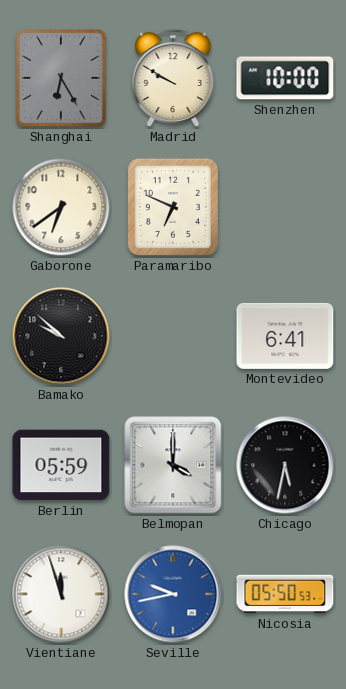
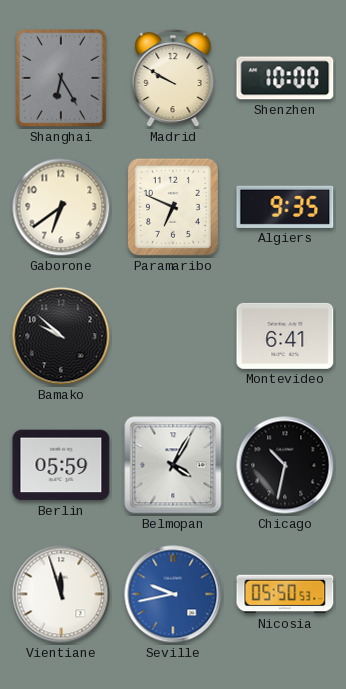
Algiers: none -> 9:35
Belmopan: 4:00 -> 4:05
Chicago: 5:32 -> 10:32
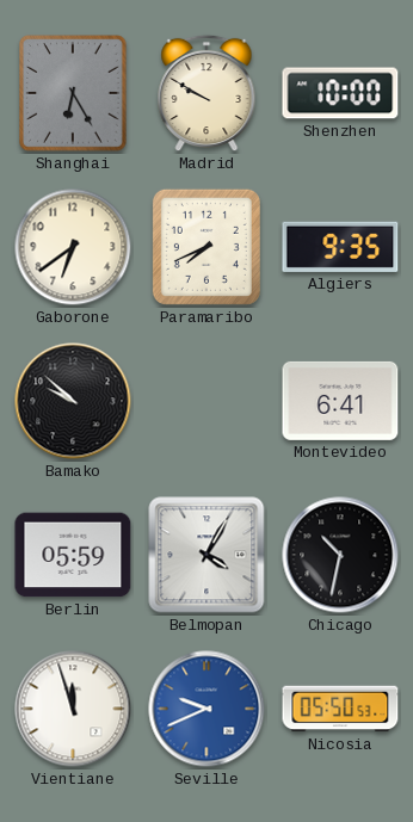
Paramaribo: 6:49 -> 7:41
Seville: 9:43 -> 9:41
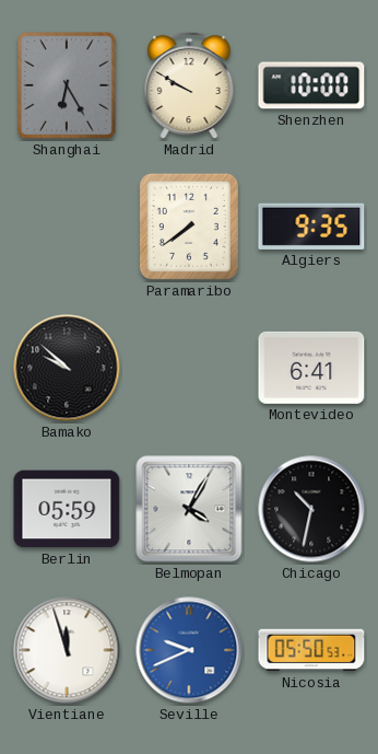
Gaborone: 6:39 -> none
Paramaribo: 7:41 -> 7:39
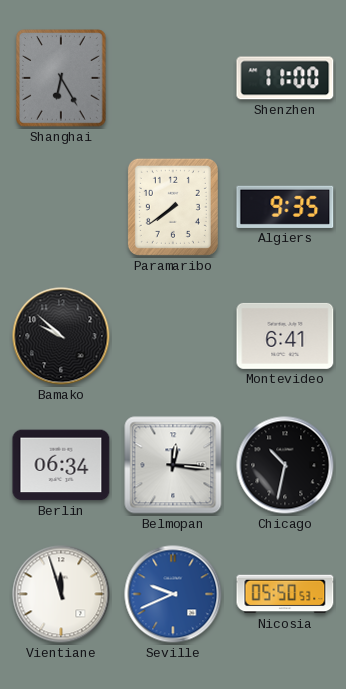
Madrid: 9:50 -> none
Shenzhen: 10:00 -> 11:00
Berlin: 05:59 -> 06:34
Belmopan: 4:05 -> 12:16
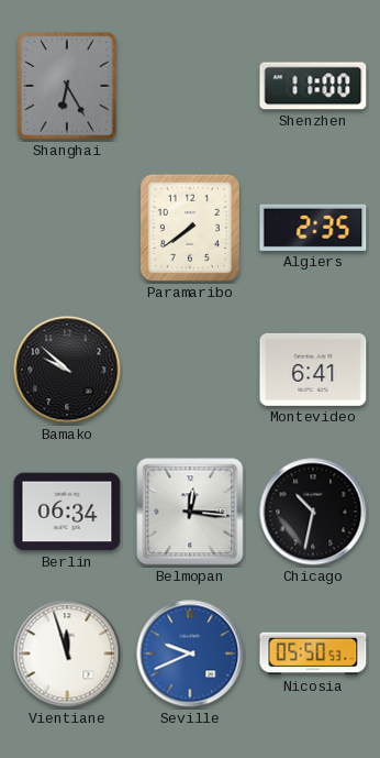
Algiers: 9:35 -> 2:35
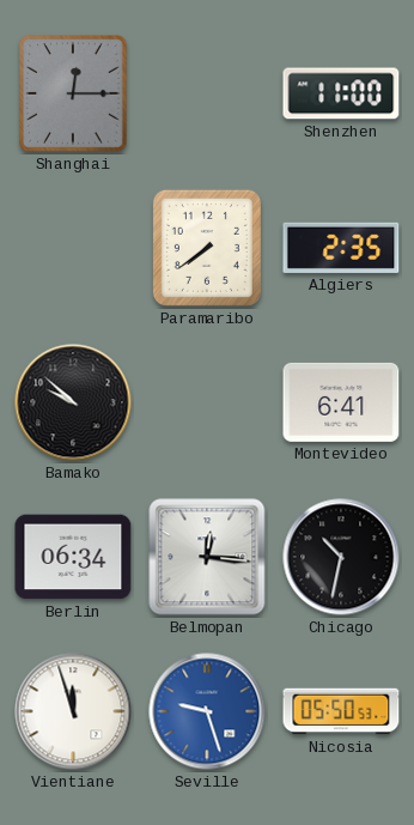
Shanghai: 6:25 -> 12:15
Seville: 9:41 -> 9:27
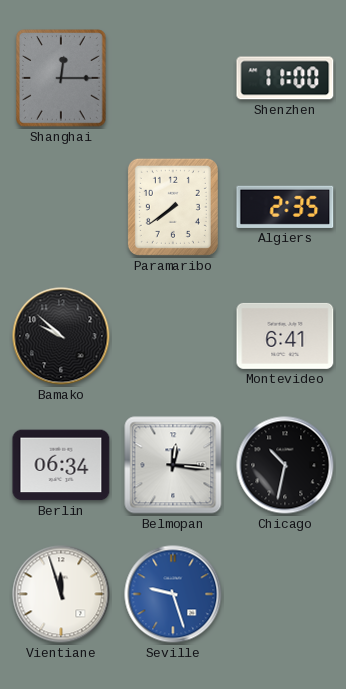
Nicosia: 05:50 -> none
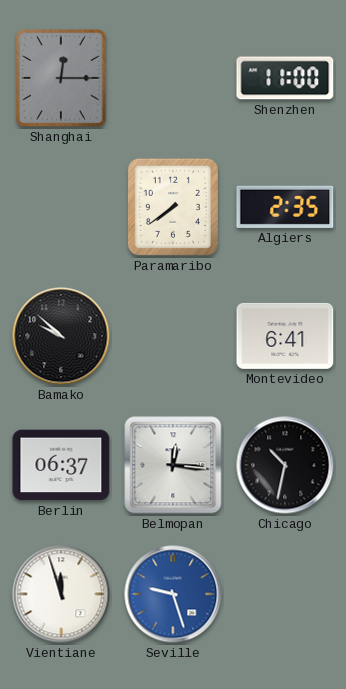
Berlin: 06:34 -> 06:37
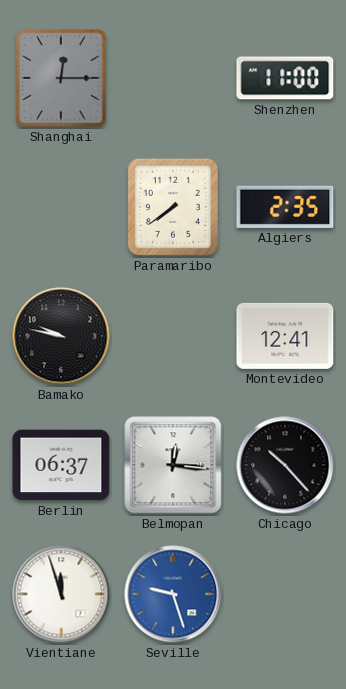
Bamako: 9:52 -> 9:47
Montevideo: 6:41 -> 12:41
Chicago: 10:32 -> 10:23
